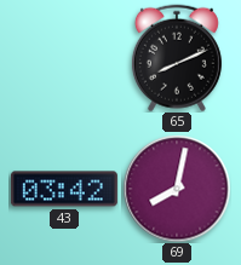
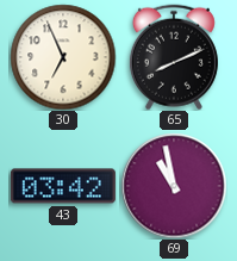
30: none -> 6:56
69: 8:02 -> 10:58
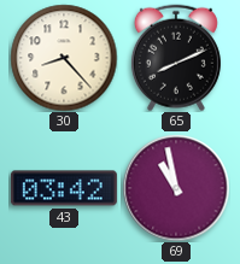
30: 6:56 -> 8:23
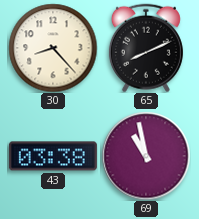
43: 03:42 -> 03:38
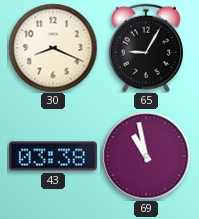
30: 8:23 -> 8:19
65: 8:11 -> 9:05
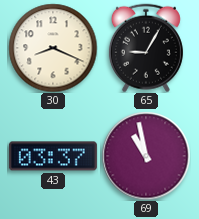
43: 03:38 -> 03:37
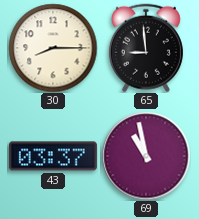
30: 8:19 -> 8:15
65: 9:05 -> 8:59
